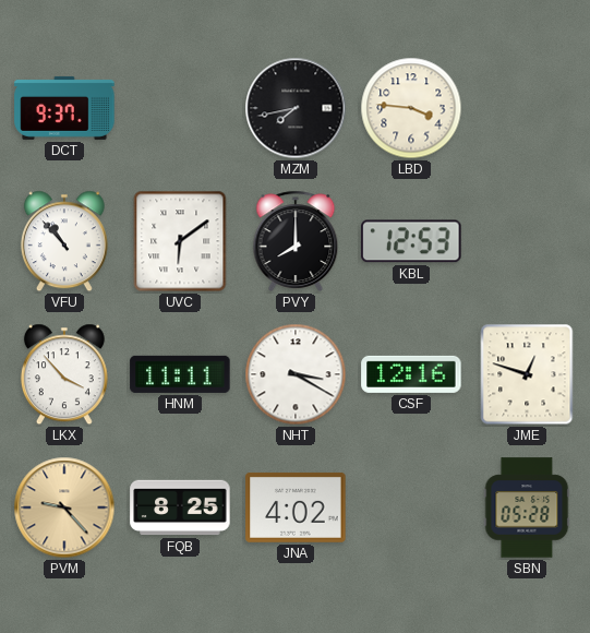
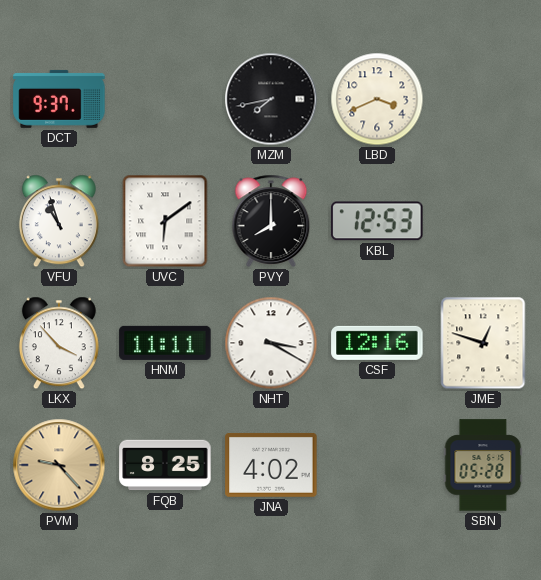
LBD: 3:46 -> 3:41
VFU: 10:53 -> 10:57
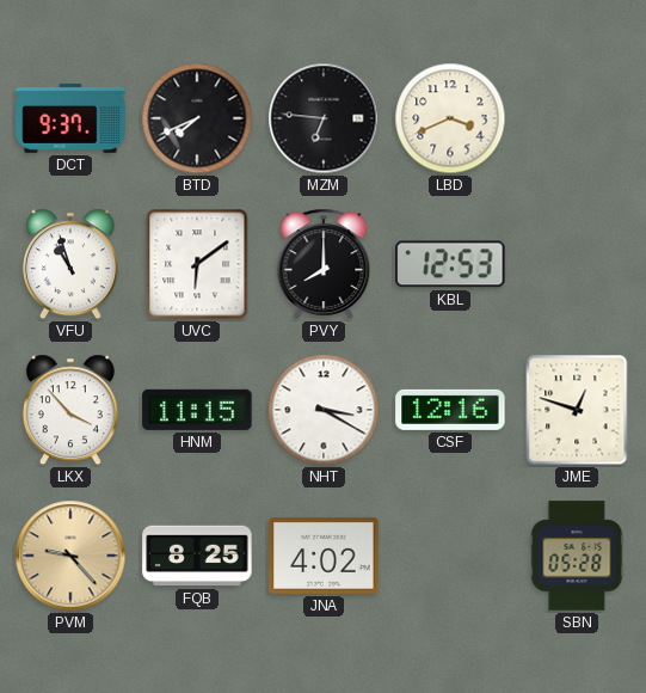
BTD: none -> 7:41
MZM: 7:43 -> 6:46
HNM: 11:11 -> 11:15
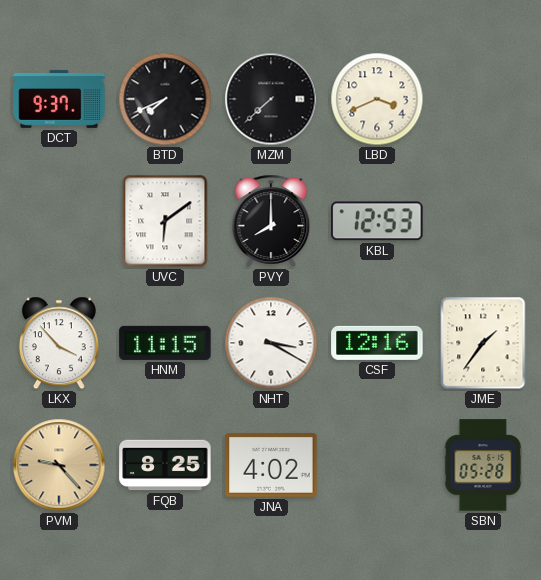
MZM: 6:46 -> 7:38
VFU: 10:57 -> none
JME: 12:48 -> 1:36
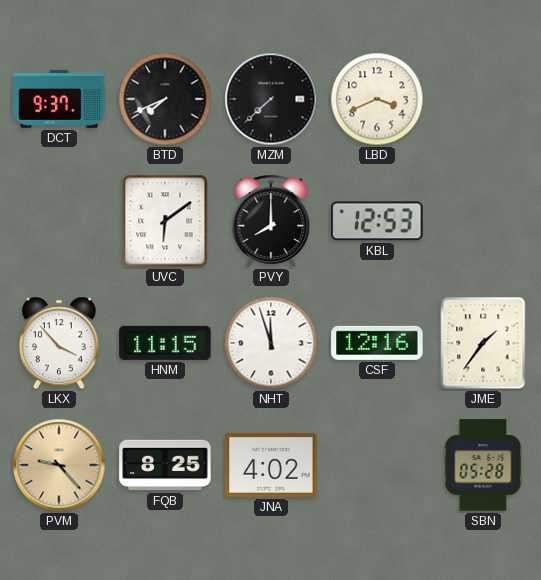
NHT: 3:20 -> 11:57
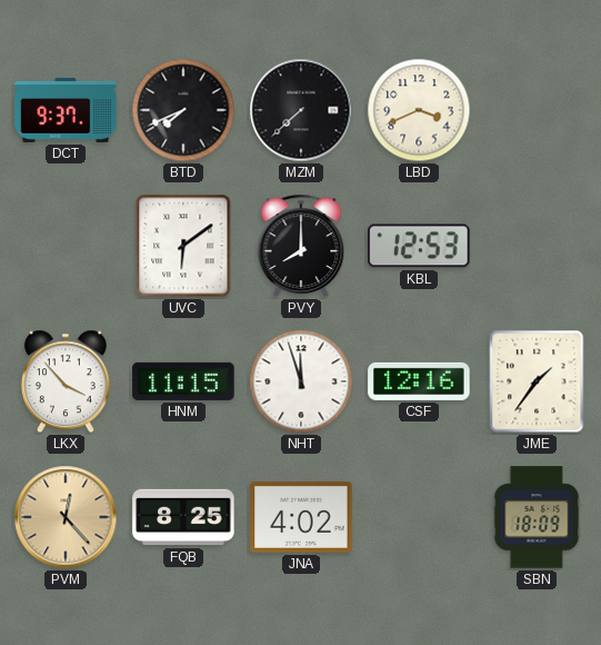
PVM: 9:23 -> 12:23
SBN: 05:28 -> 18:09
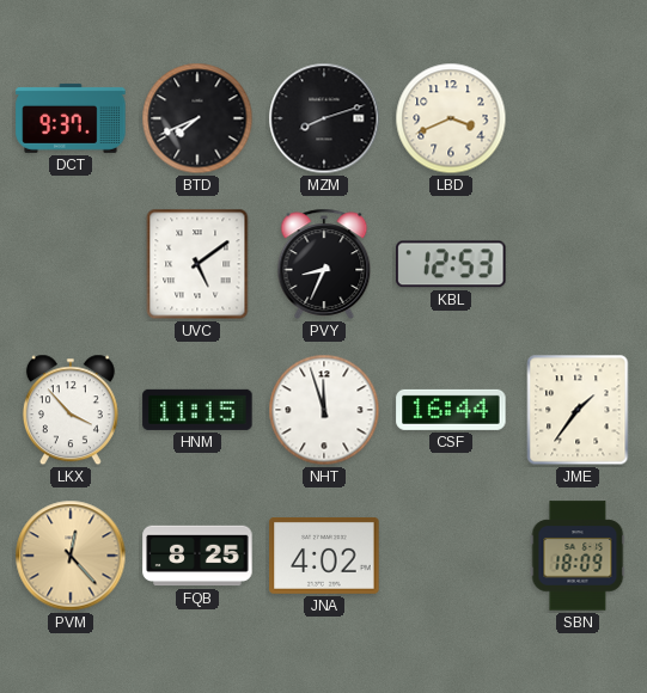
MZM: 7:38 -> 8:12
UVC: 6:09 -> 5:09
PVY: 8:00 -> 8:34
CSF: 12:16 -> 16:44
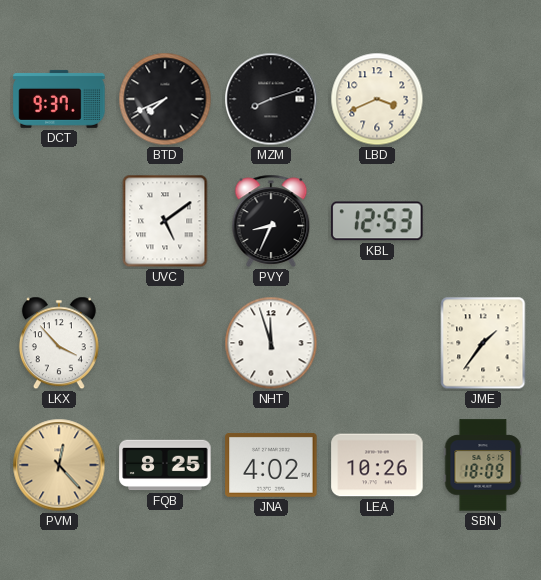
HNM: 11:15 -> none
CSF: 16:44 -> none
LEA: none -> 10:26
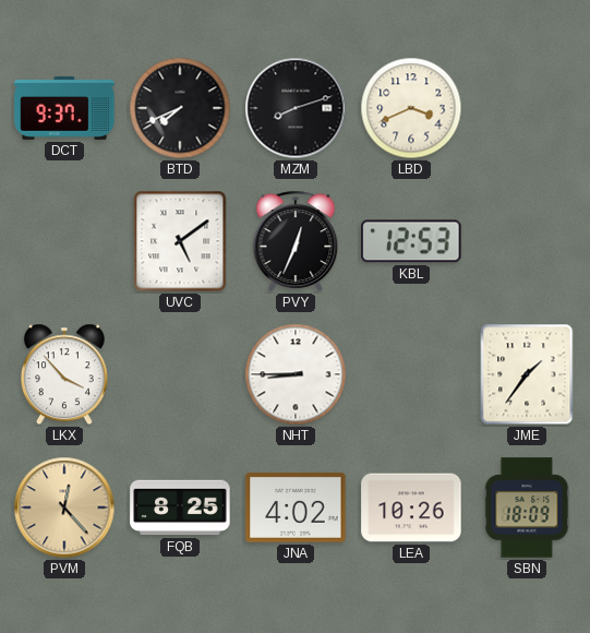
PVY: 8:34 -> 12:34
NHT: 11:57 -> 8:45
